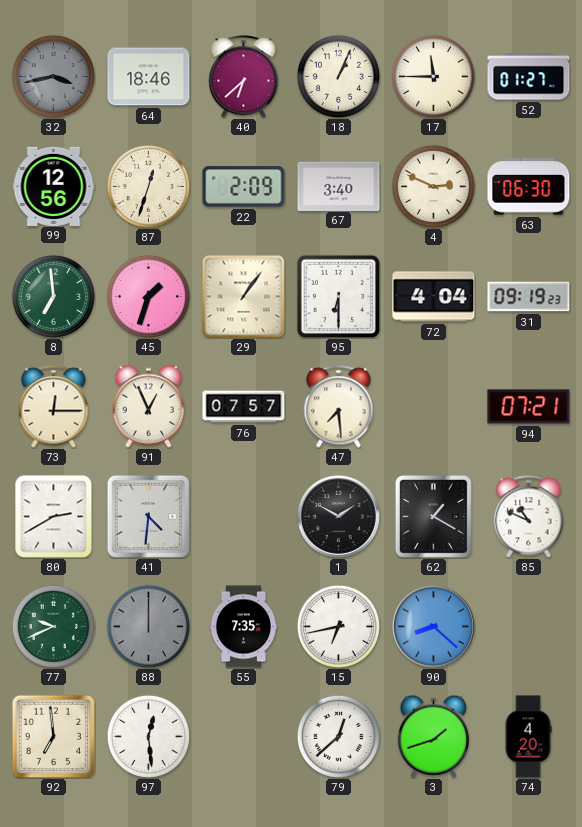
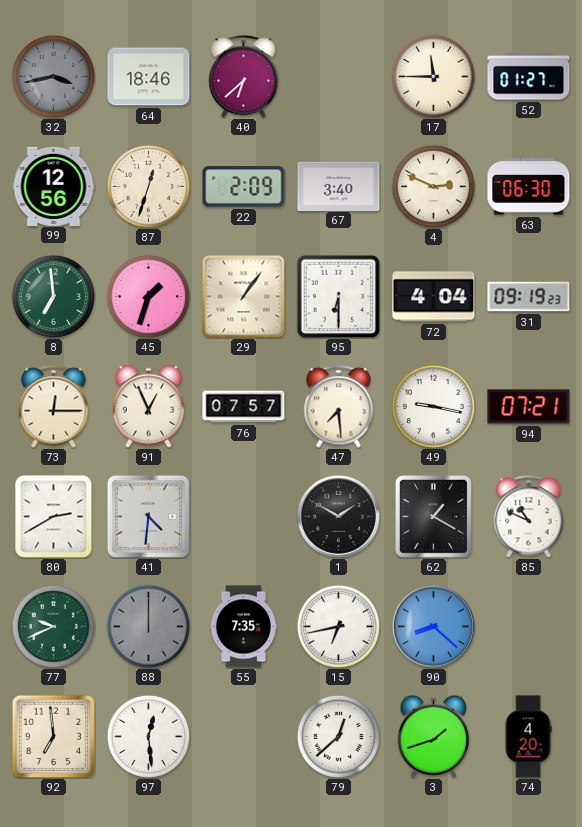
18: 1:04 -> none
49: none -> 9:17
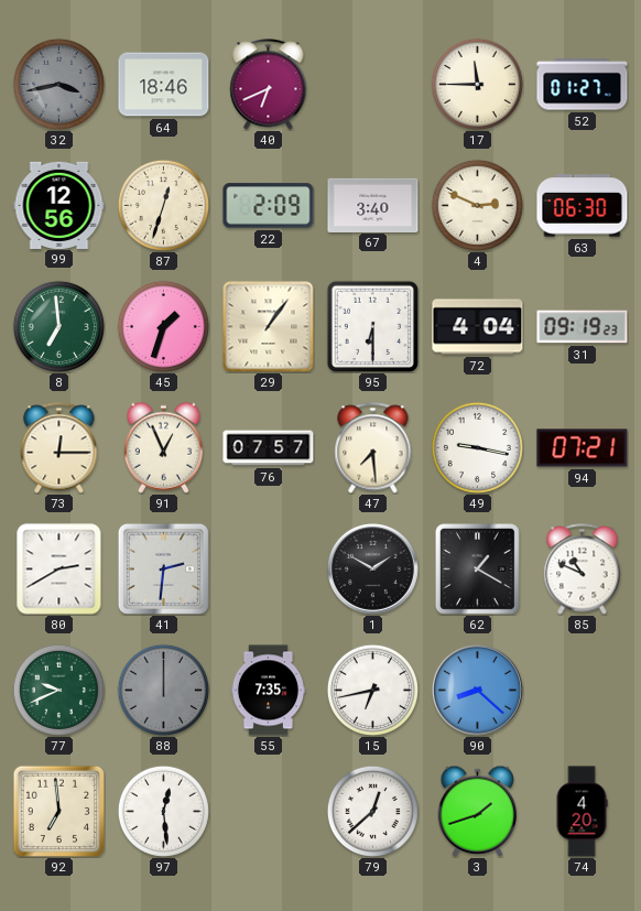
40: 6:38 -> 6:41
41: 4:31 -> 2:31
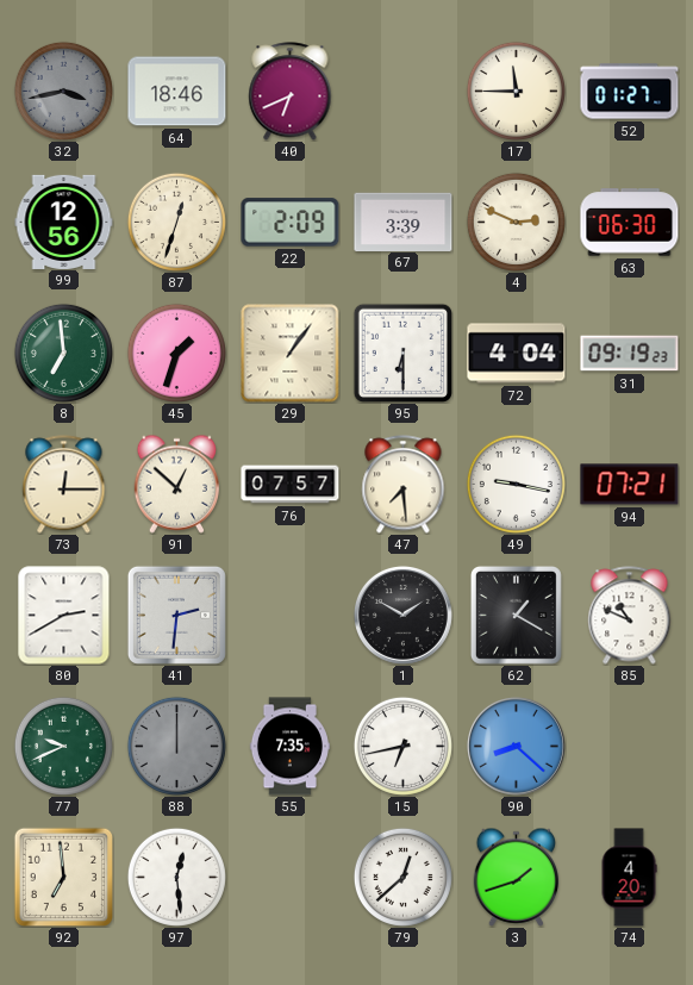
67: 3:40 -> 3:39
91: 12:56 -> 12:52
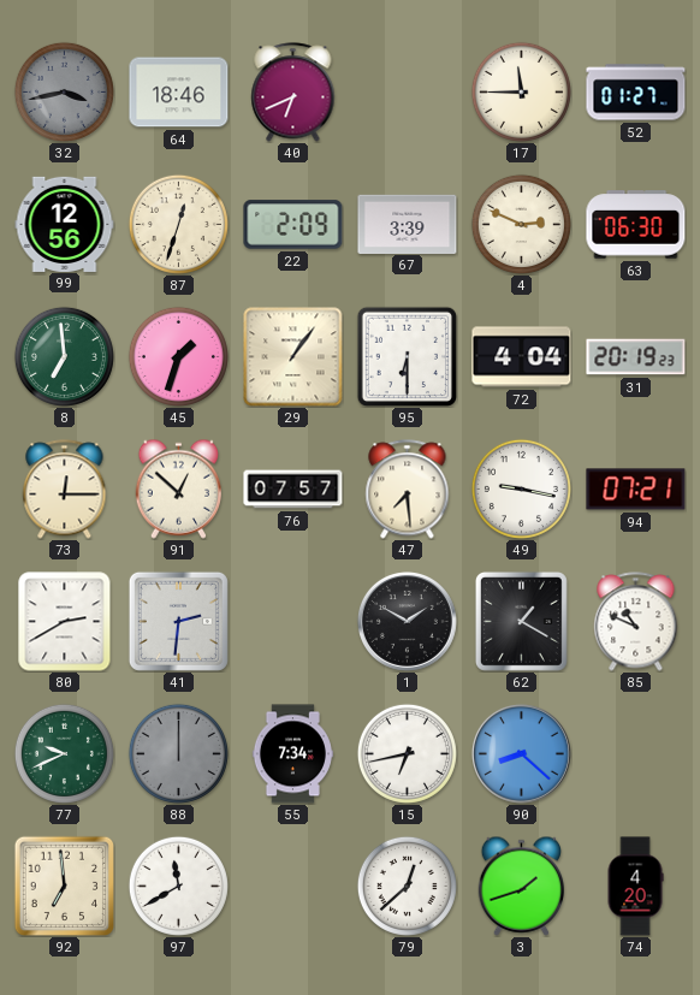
31: 09:19 -> 20:19
55: 7:35 -> 7:34
97: 12:29 -> 11:40
